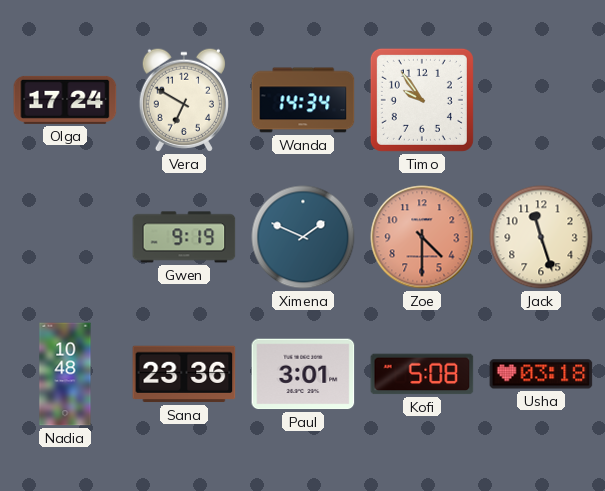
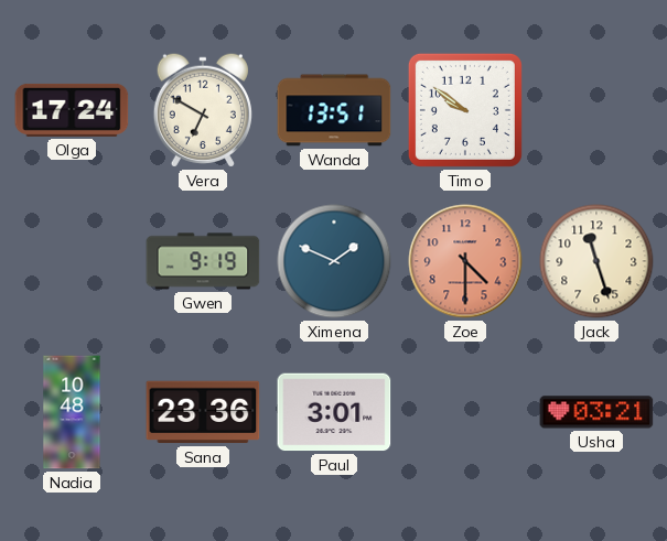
Wanda: 14:34 -> 13:51
Timo: 9:54 -> 9:51
Kofi: 5:08 -> none
Usha: 03:18 -> 03:21
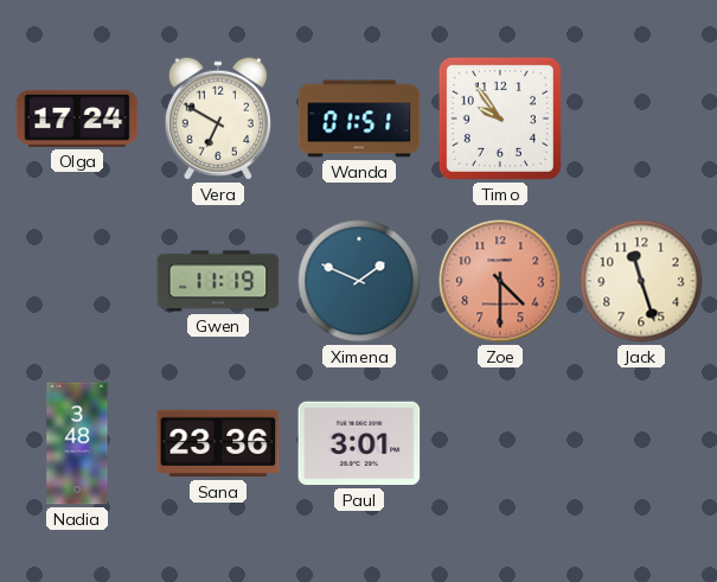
Wanda: 13:51 -> 01:51
Timo: 9:51 -> 9:54
Gwen: 9:19 -> 11:19
Nadia: 10:48 -> 3:48
Usha: 03:21 -> none
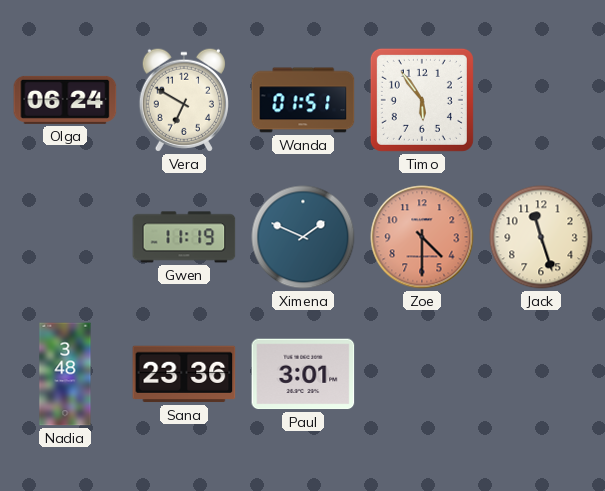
Olga: 17:24 -> 06:24
Timo: 9:54 -> 5:54
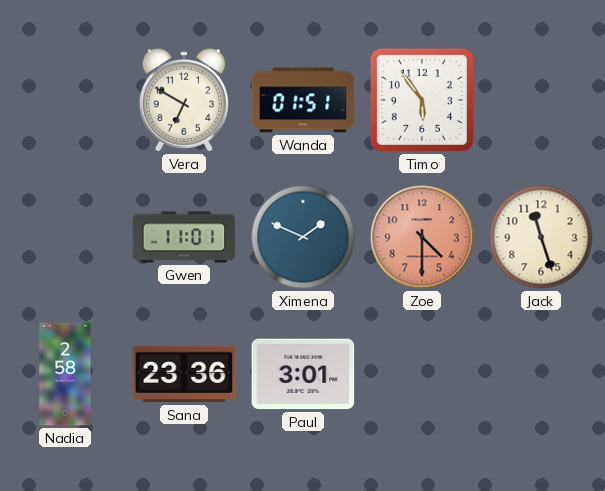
Olga: 06:24 -> none
Gwen: 11:19 -> 11:01
Nadia: 3:48 -> 2:58
